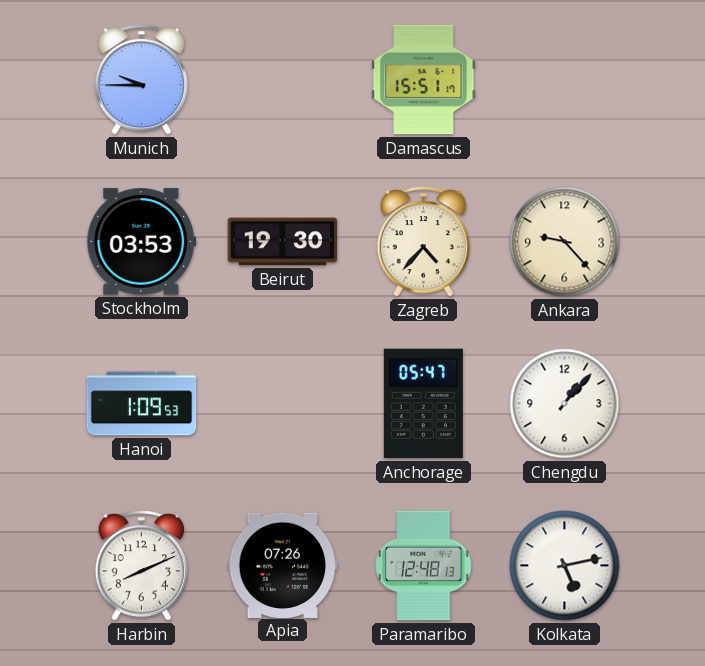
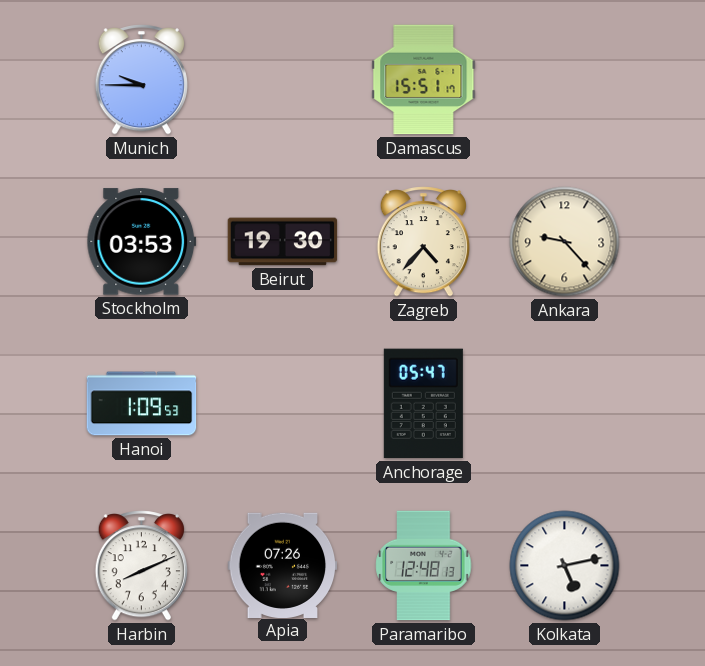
Chengdu: 1:07 -> none
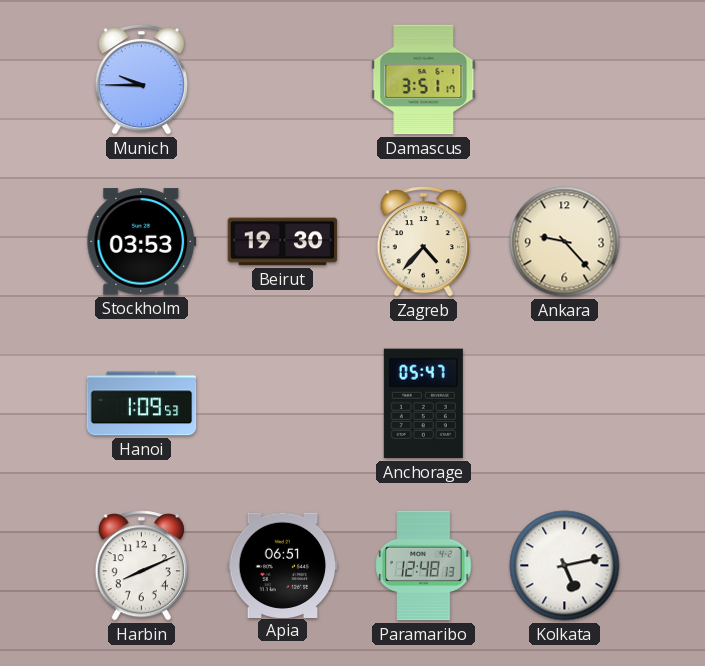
Damascus: 15:51 -> 3:51
Apia: 07:26 -> 06:51
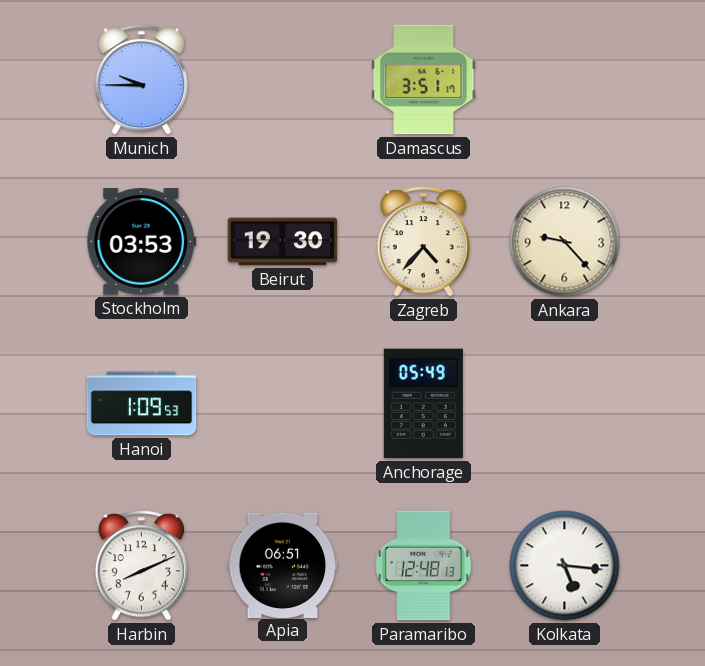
Anchorage: 05:47 -> 05:49
Kolkata: 5:13 -> 5:16
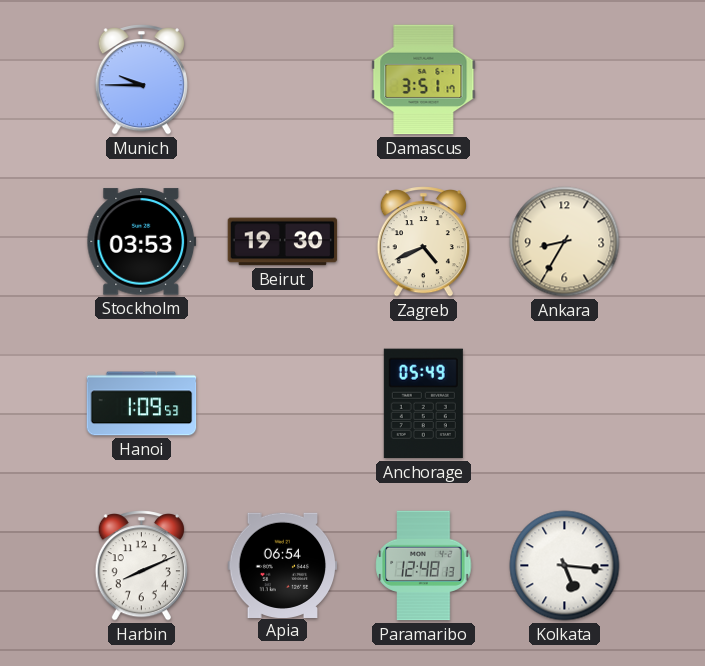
Zagreb: 4:37 -> 4:41
Ankara: 9:23 -> 8:35
Apia: 06:51 -> 06:54
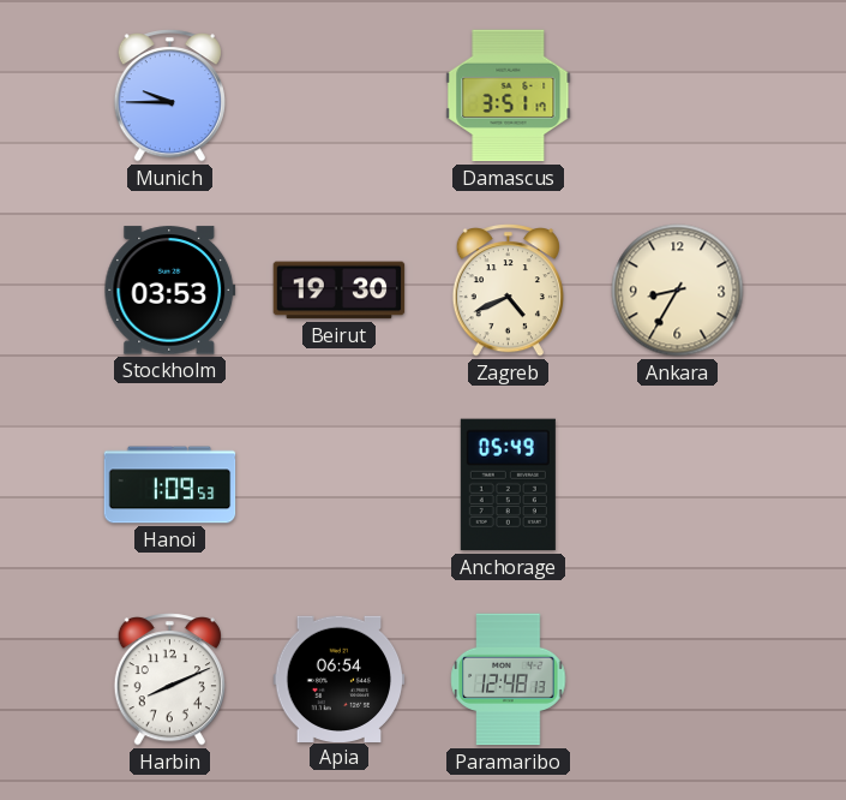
Kolkata: 5:16 -> none
